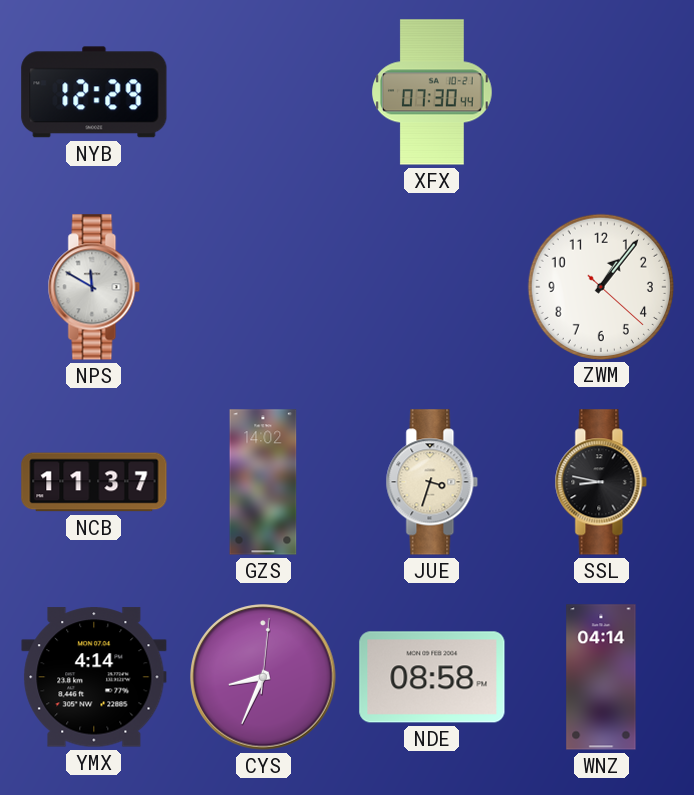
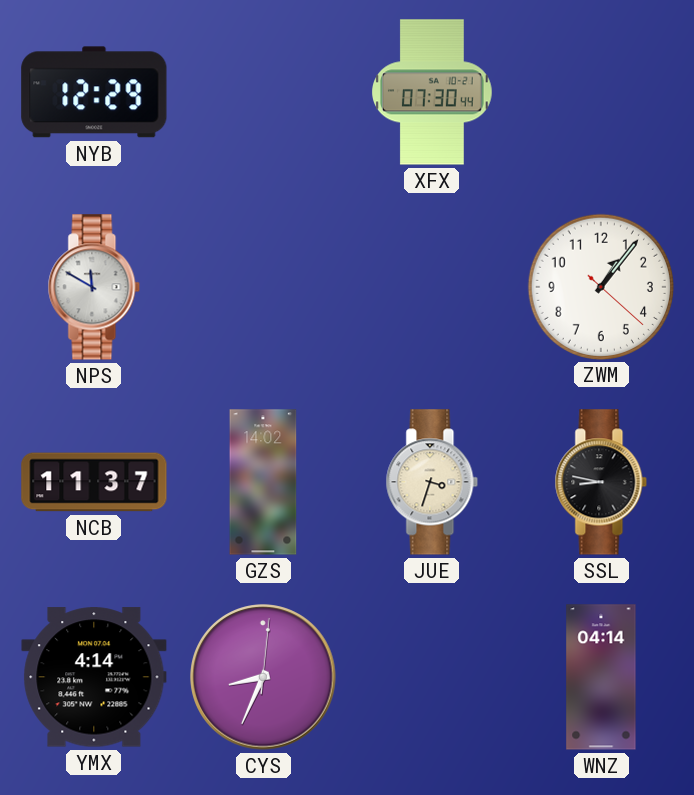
NDE: 08:58 -> none
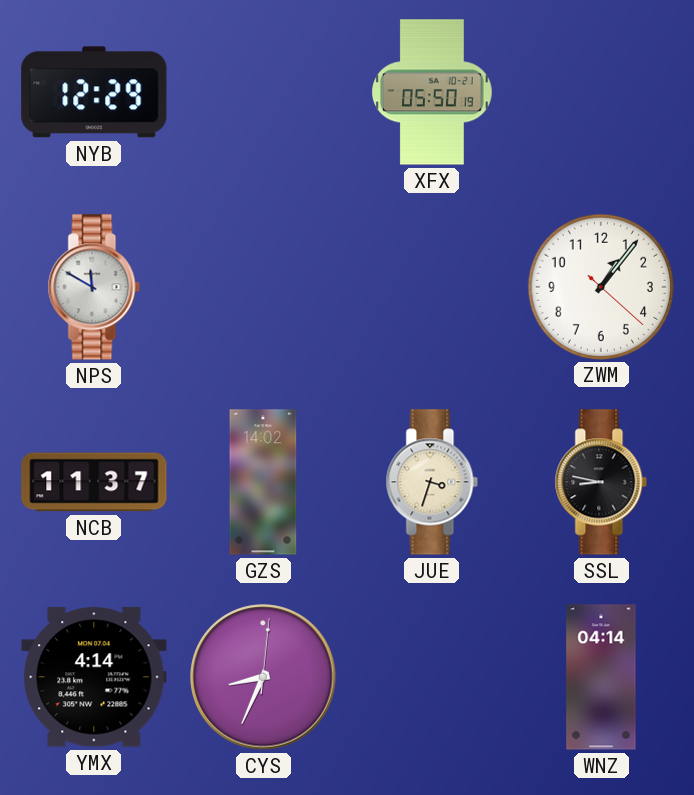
XFX: 07:30 -> 05:50
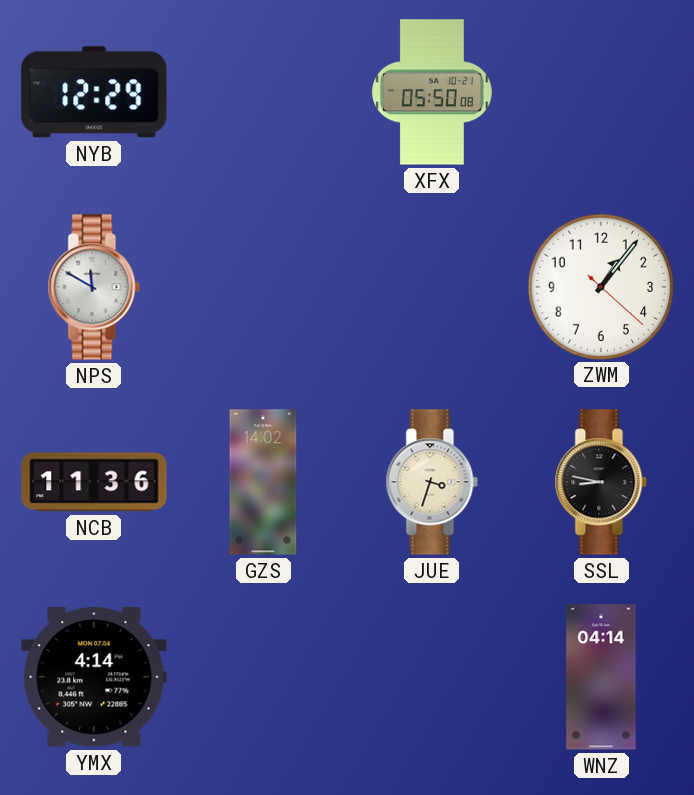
XFX: 05:50:19 -> 05:50:08
NCB: 11:37 -> 11:36
CYS: 8:34 -> none
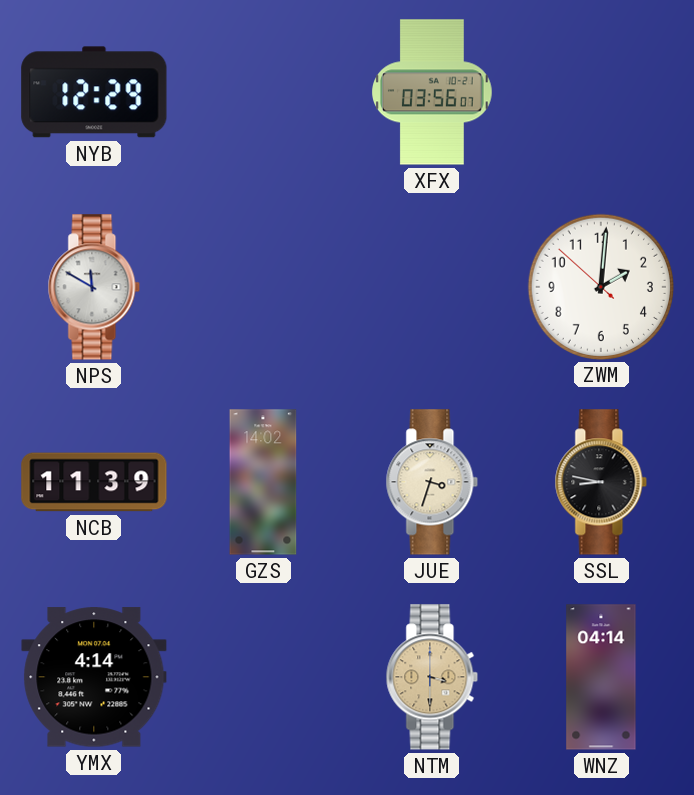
XFX: 05:50 -> 03:56
ZWM: 1:06 -> 2:00
NCB: 11:36 -> 11:39
NTM: none -> 3:30
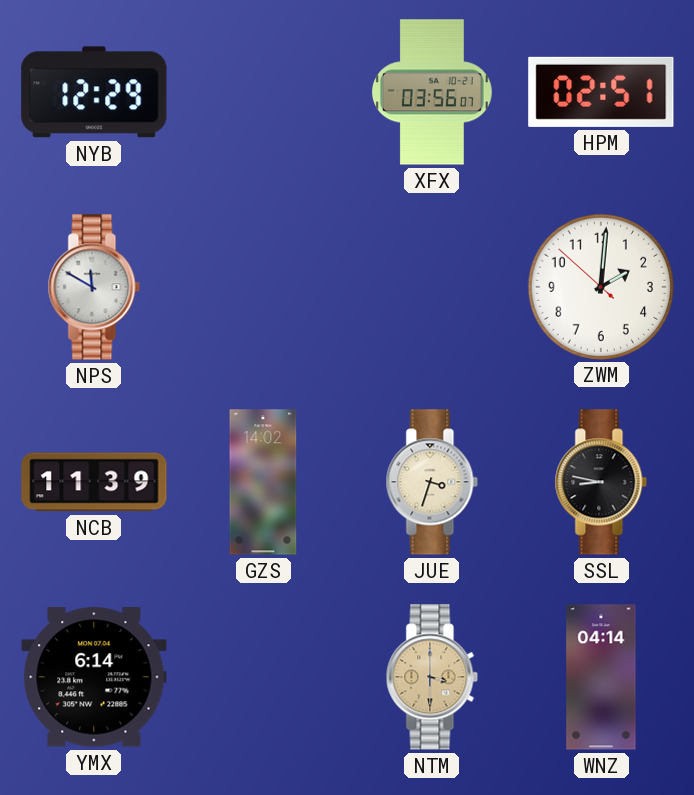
HPM: none -> 02:51
YMX: 4:14 -> 6:14
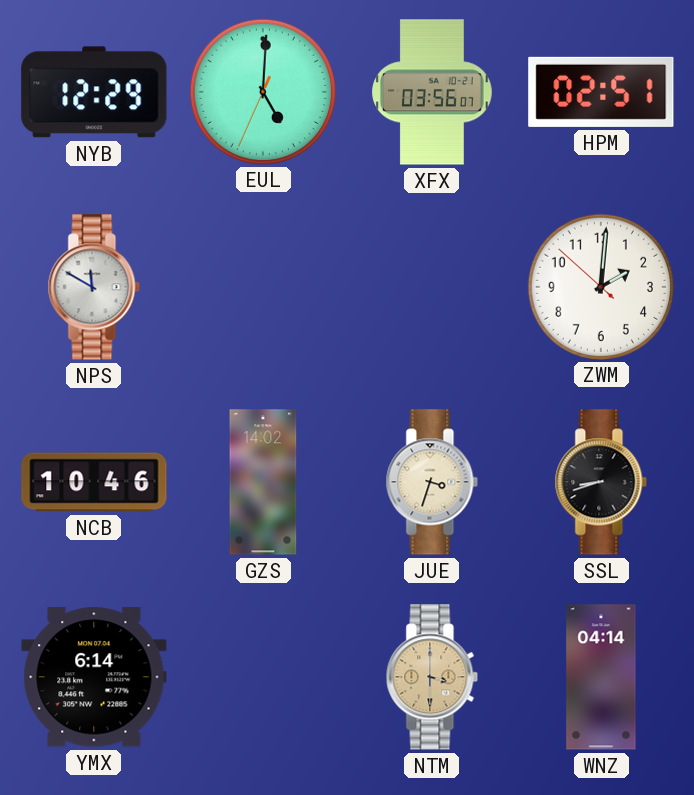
EUL: none -> 5:00
NCB: 11:39 -> 10:46
SSL: 8:47 -> 8:42
